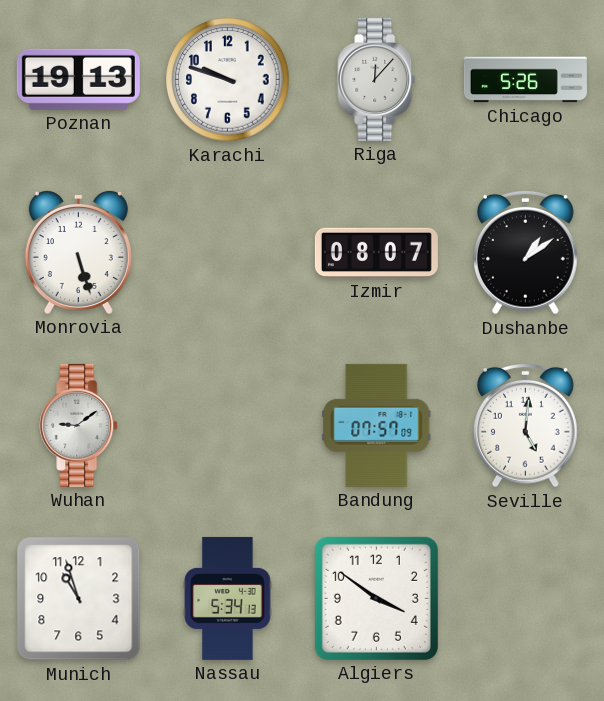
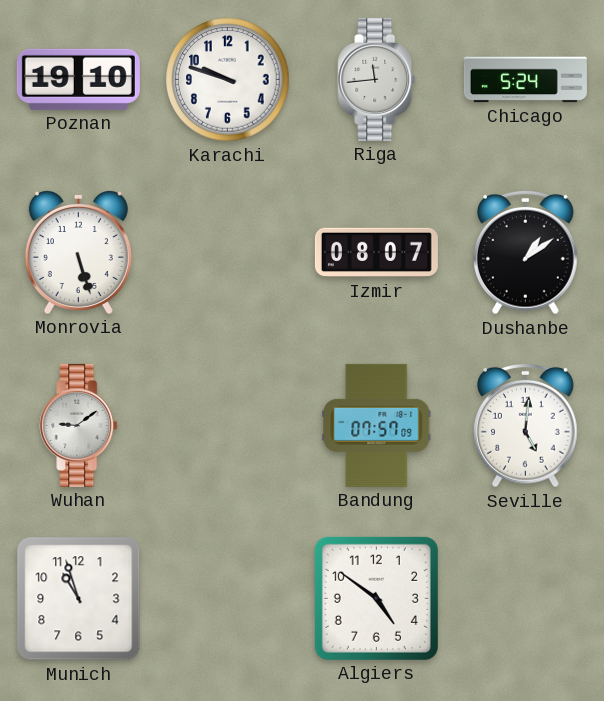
Poznan: 19:13 -> 19:10
Riga: 12:07 -> 11:44
Chicago: 5:26 -> 5:24
Nassau: 5:34 -> none
Algiers: 3:51 -> 4:51
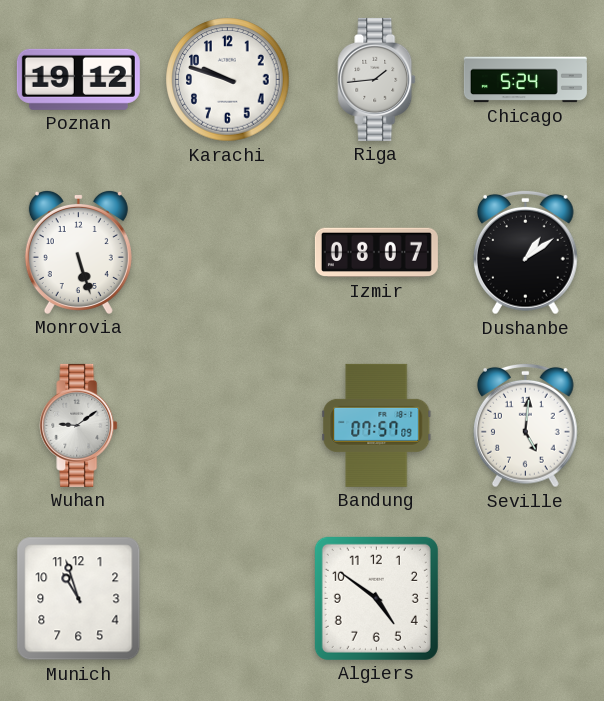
Poznan: 19:10 -> 19:12
Riga: 11:44 -> 1:44
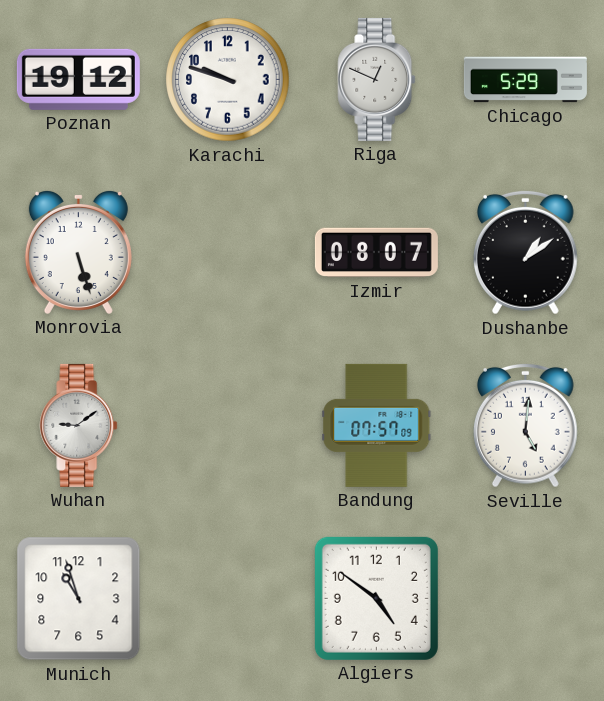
Riga: 1:44 -> 12:49
Chicago: 5:24 -> 5:29
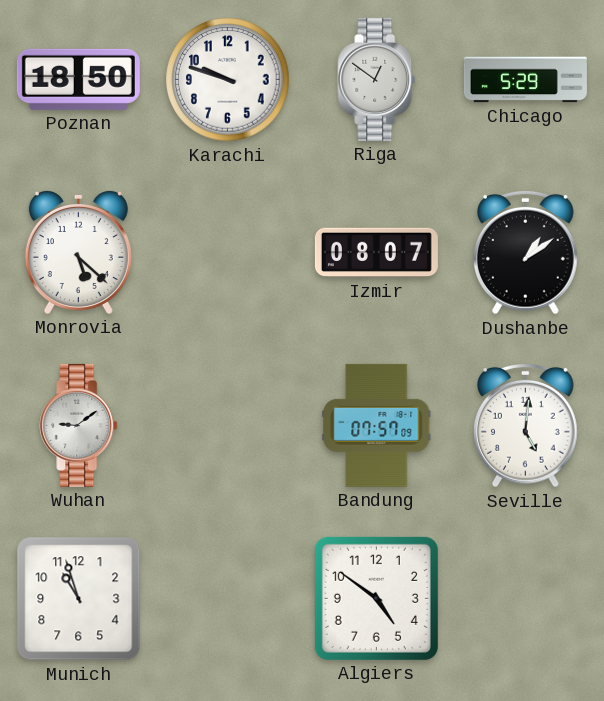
Poznan: 19:12 -> 18:50
Riga: 12:49 -> 12:51
Monrovia: 5:27 -> 5:22
